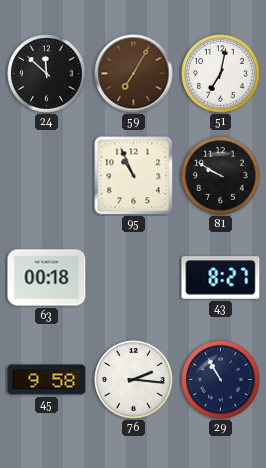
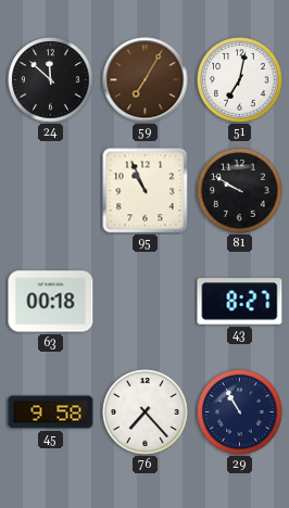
76: 2:16 -> 7:23
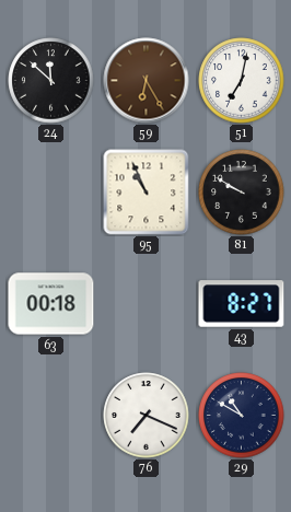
59: 7:05 -> 6:25
45: 9:58 -> none
76: 7:23 -> 7:19
29: 10:55 -> 10:50
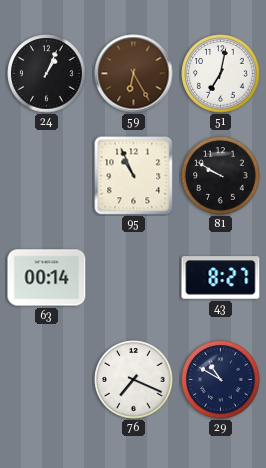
24: 11:52 -> 1:04
63: 00:18 -> 00:14
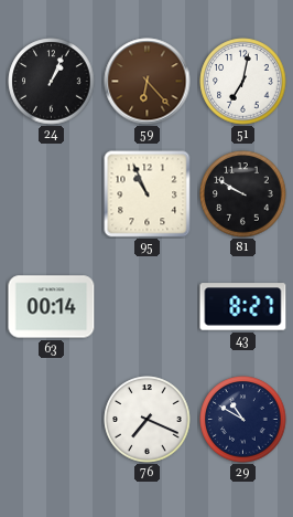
59: 6:25 -> 6:23
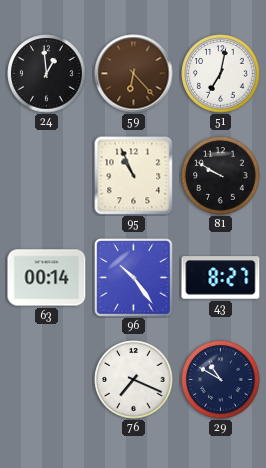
24: 1:04 -> 12:59
96: none -> 10:24
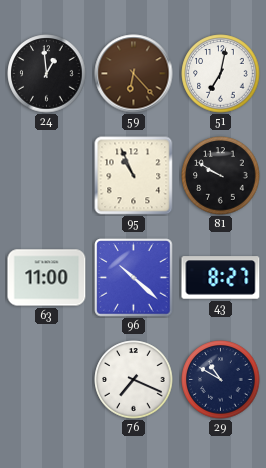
63: 00:14 -> 11:00
96: 10:24 -> 10:22
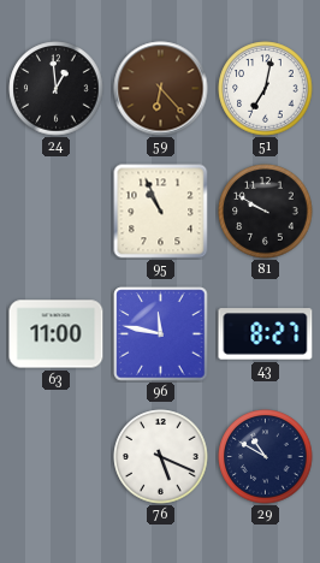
96: 10:22 -> 11:47
76: 7:19 -> 5:19
